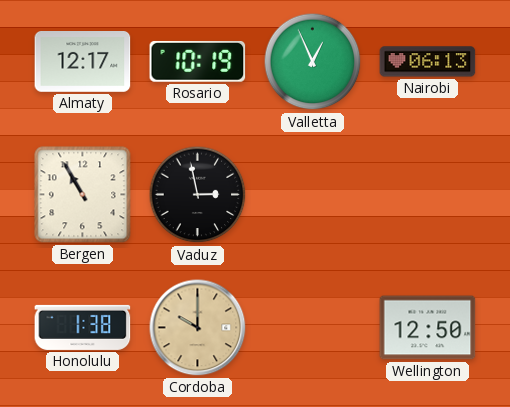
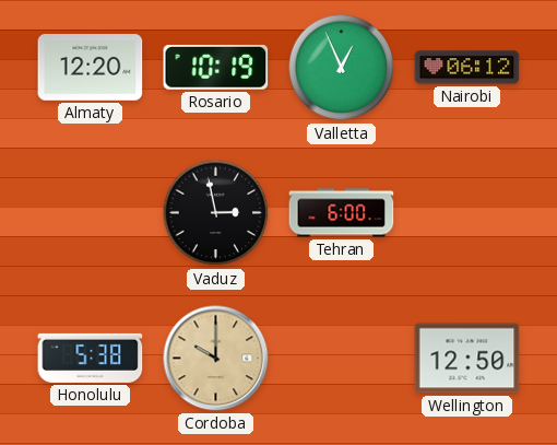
Almaty: 12:17 -> 12:20
Nairobi: 06:13 -> 06:12
Bergen: 10:55 -> none
Tehran: none -> 6:00
Honolulu: 1:38 -> 5:38
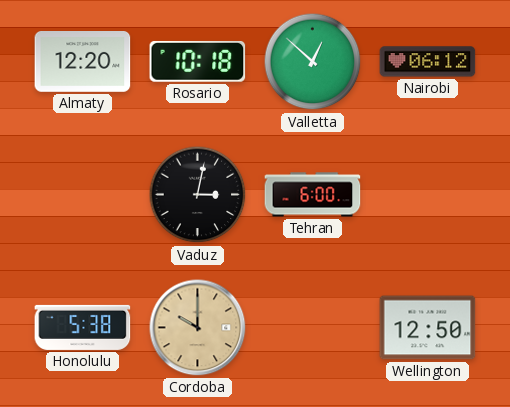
Rosario: 10:19 -> 10:18
Valletta: 12:56 -> 12:52
Vaduz: 2:58 -> 3:02
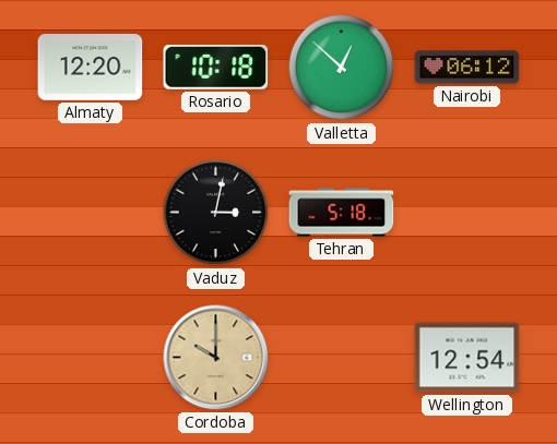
Tehran: 6:00 -> 5:18
Honolulu: 5:38 -> none
Wellington: 12:50 -> 12:54
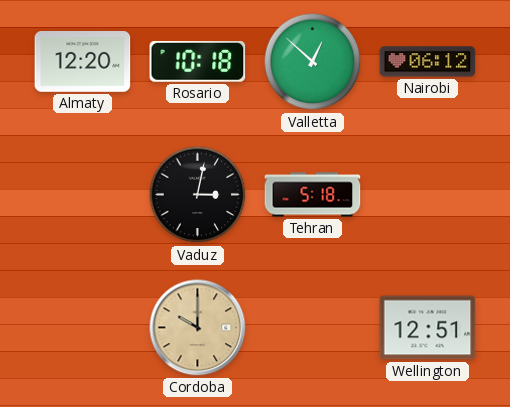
Wellington: 12:54 -> 12:51
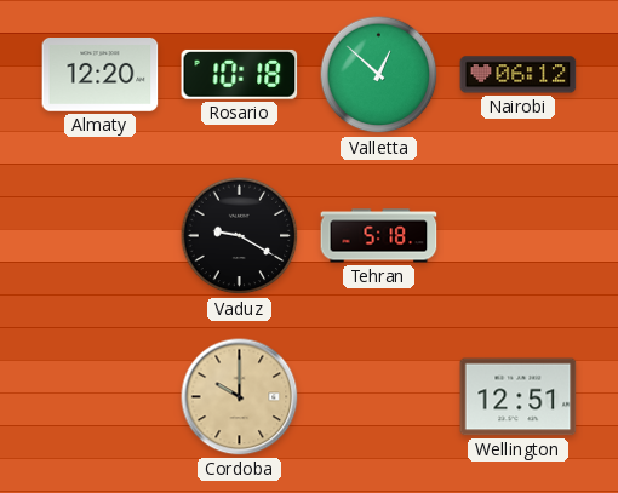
Vaduz: 3:02 -> 9:20
